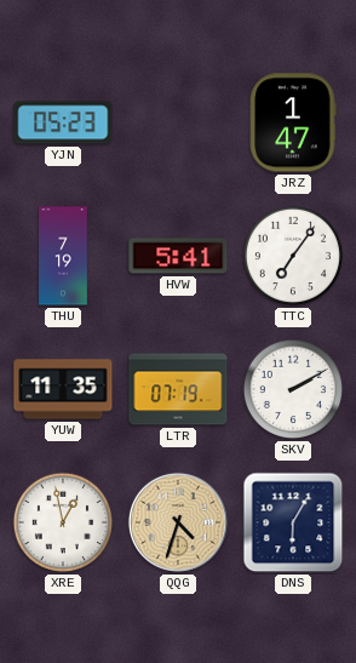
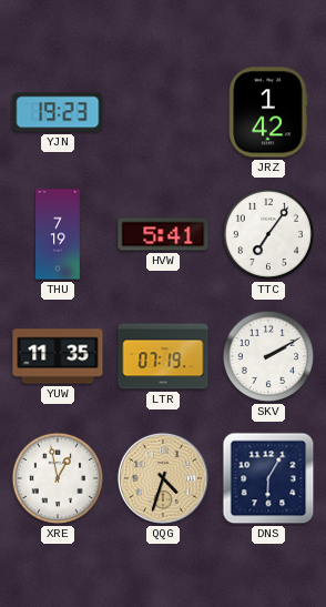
YJN: 05:23 -> 19:23
JRZ: 1:47 -> 1:42
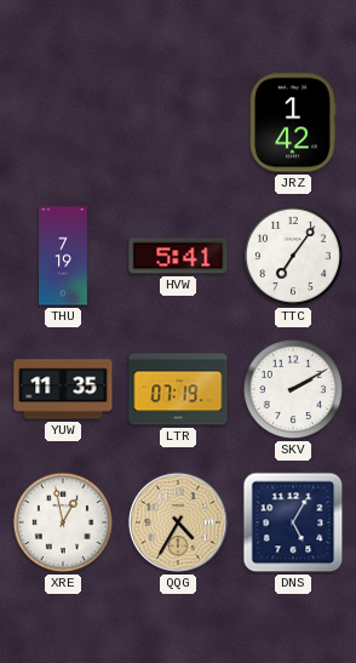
YJN: 19:23 -> none
QQG: 4:33 -> 4:35
DNS: 6:05 -> 5:05
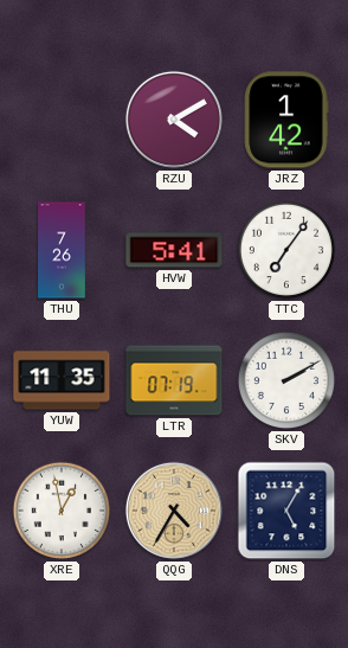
RZU: none -> 4:10
THU: 7:19 -> 7:26
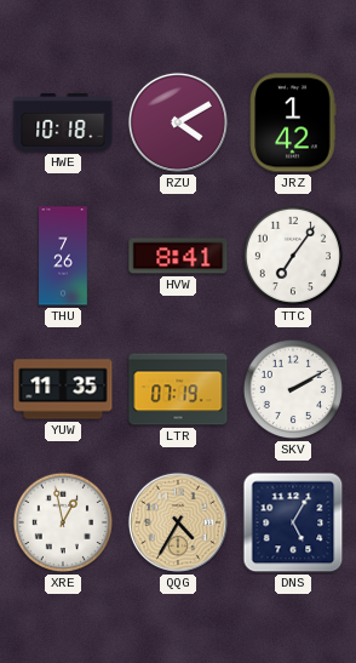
HWE: none -> 10:18
HVW: 5:41 -> 8:41
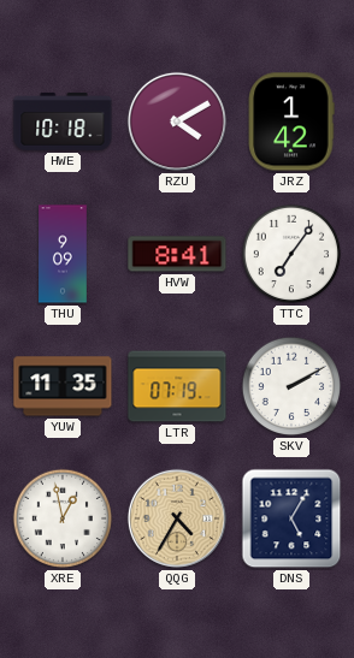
THU: 7:26 -> 9:09
